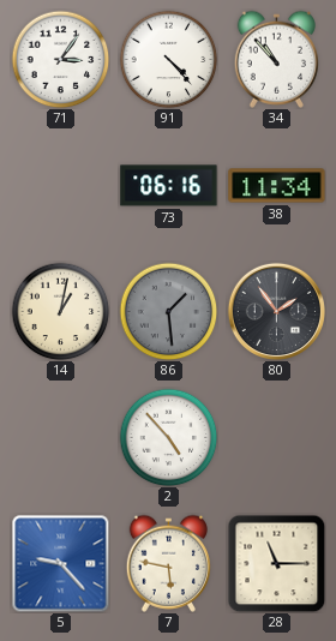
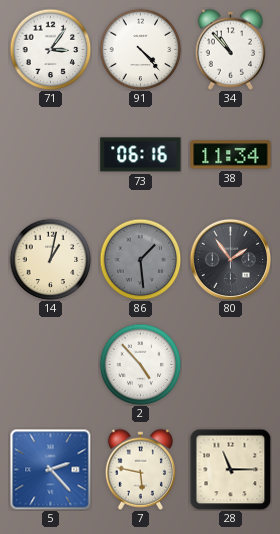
5: 9:23 -> 2:23
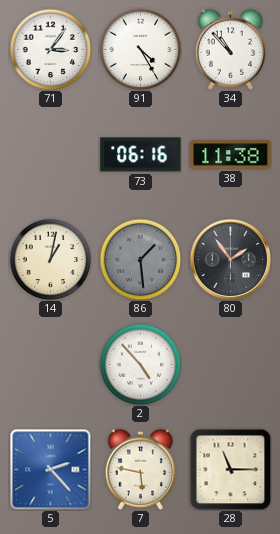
91: 4:23 -> 4:25
38: 11:34 -> 11:38
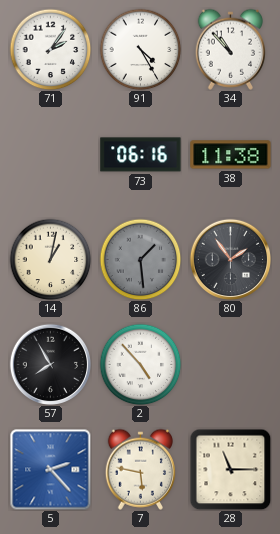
71: 3:06 -> 2:06
57: none -> 7:55
